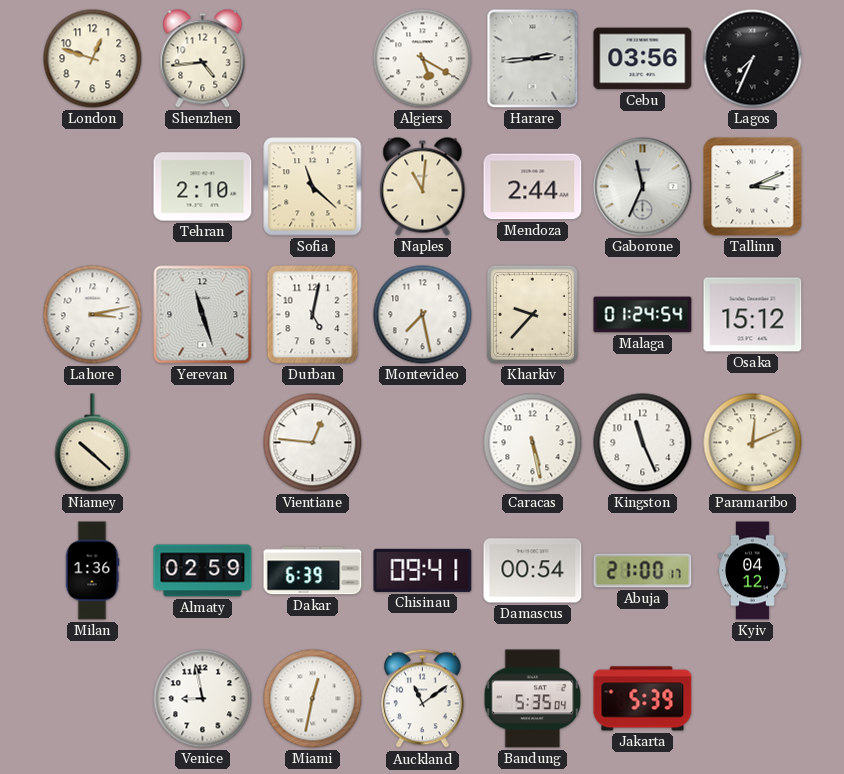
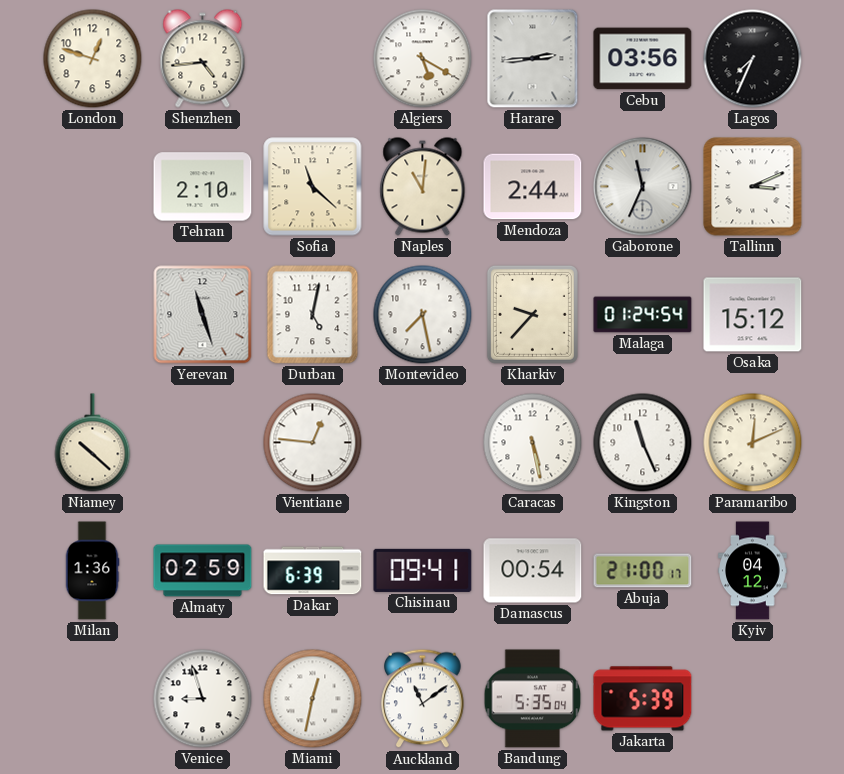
Lahore: 3:13 -> none
Venice: 8:58 -> 8:57
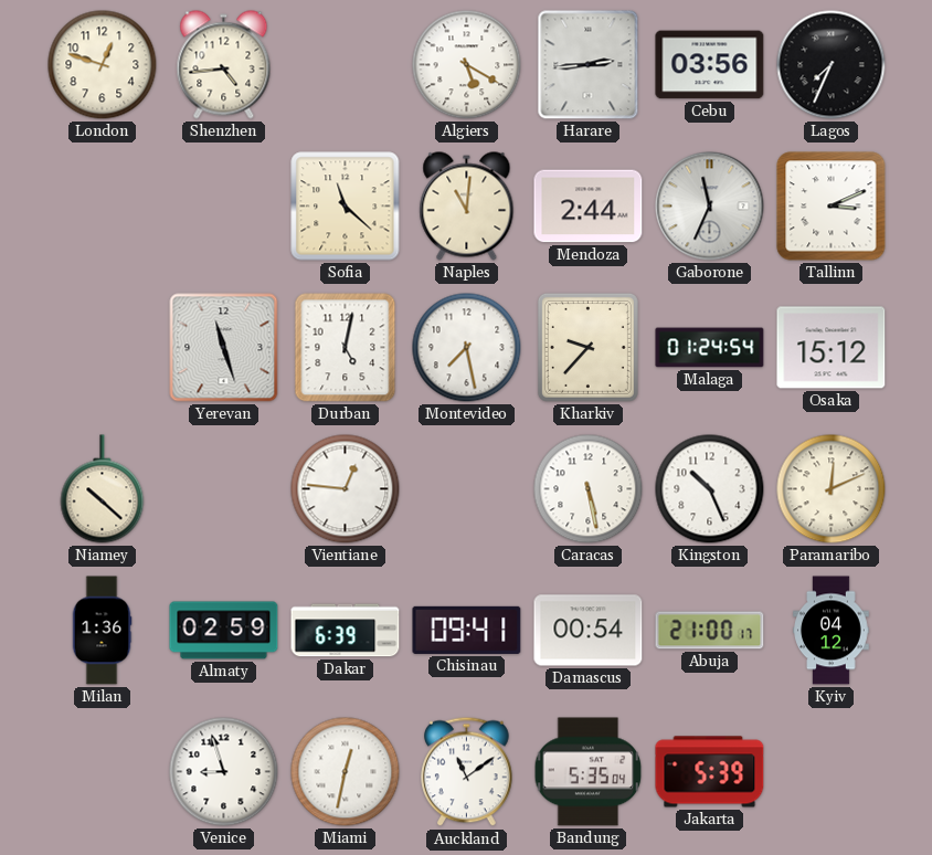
Tehran: 2:10 -> none
Kingston: 11:26 -> 10:26
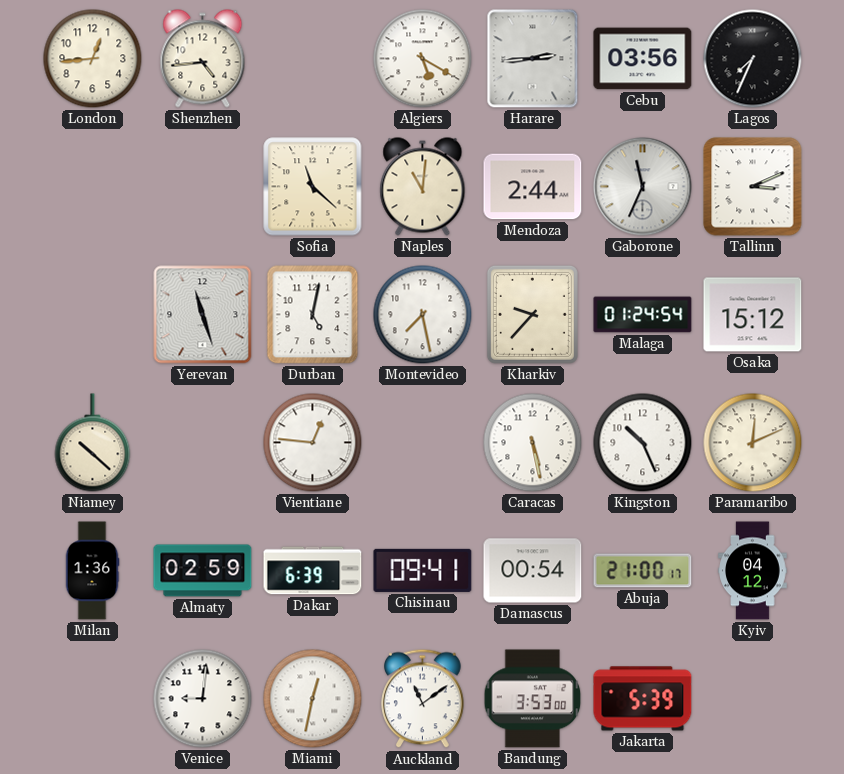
London: 12:48 -> 12:44
Venice: 8:57 -> 9:01
Bandung: 5:35 -> 3:53
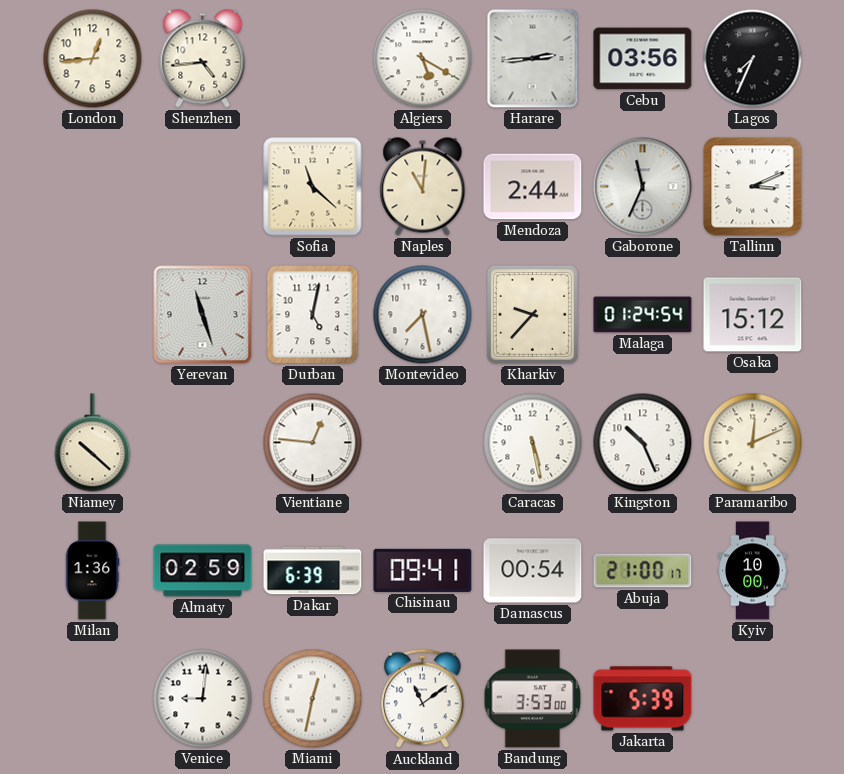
Kyiv: 04:12 -> 10:00
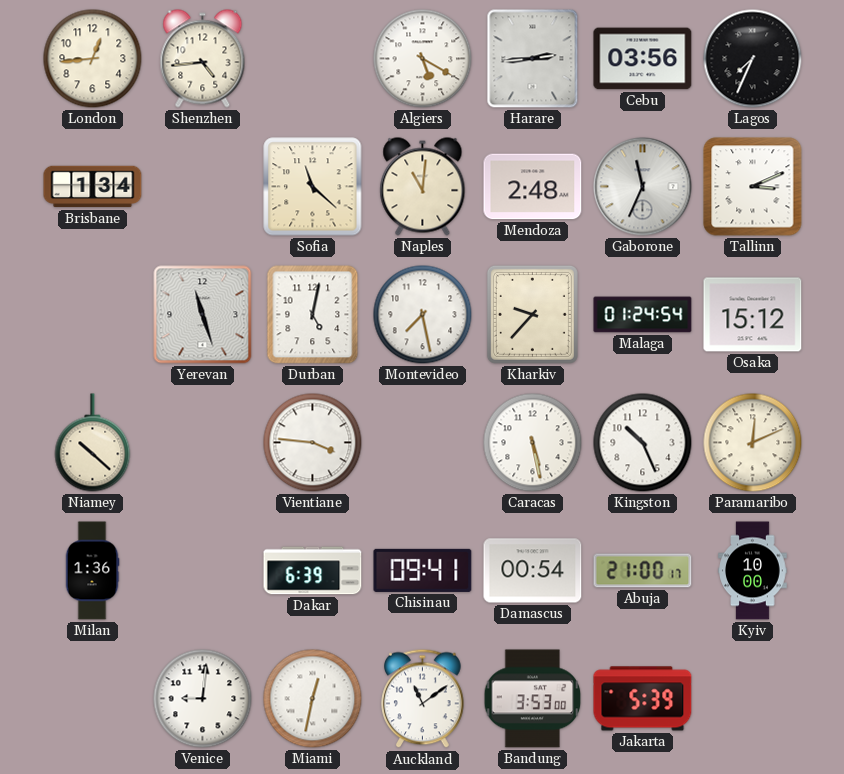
Brisbane: none -> 1:34
Mendoza: 2:44 -> 2:48
Vientiane: 12:46 -> 3:46
Almaty: 02:59 -> none
